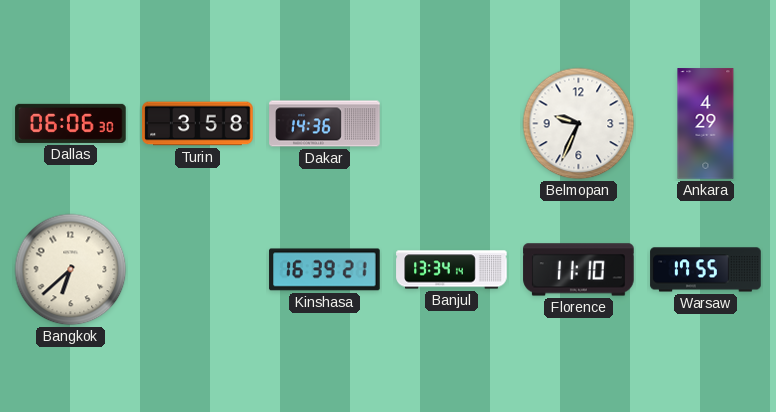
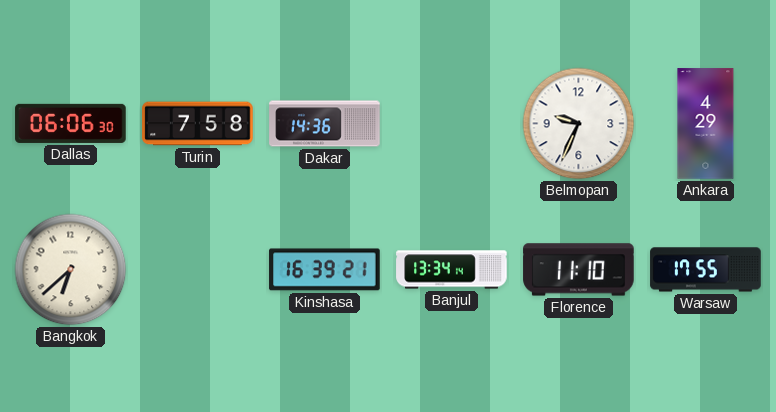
Turin: 3:58 -> 7:58
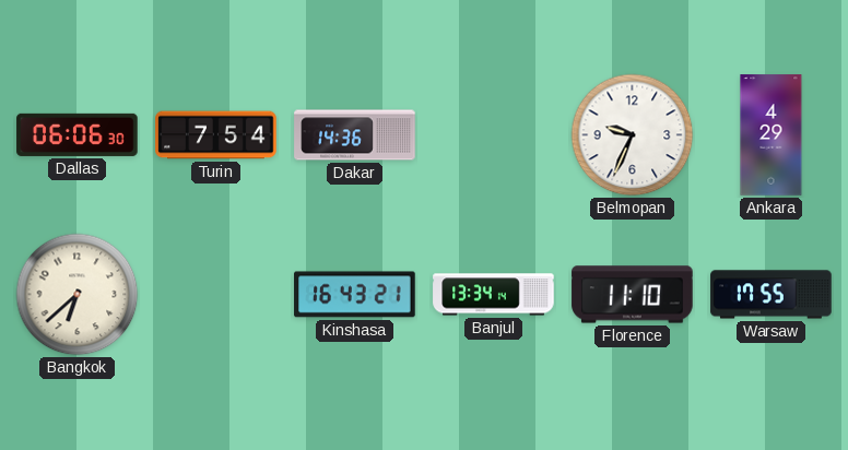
Turin: 7:58 -> 7:54
Kinshasa: 16:39 -> 16:43
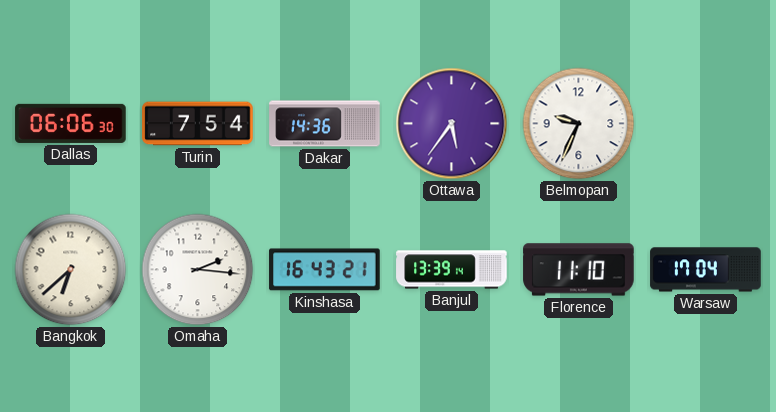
Ottawa: none -> 5:36
Ankara: 4:29 -> none
Omaha: none -> 2:16
Banjul: 13:34 -> 13:39
Warsaw: 17:55 -> 17:04
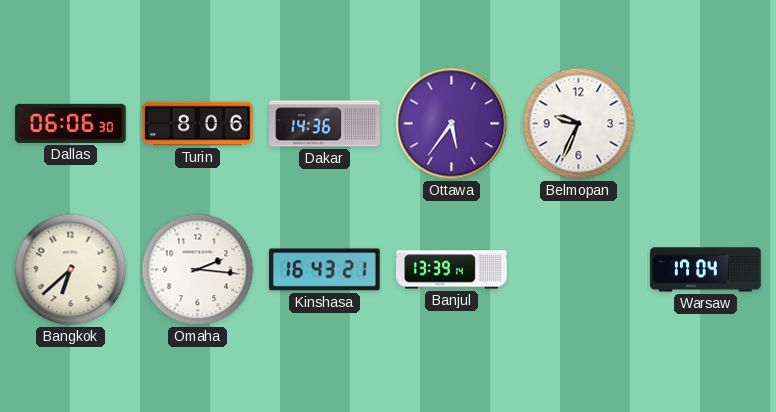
Turin: 7:54 -> 8:06
Florence: 11:10 -> none
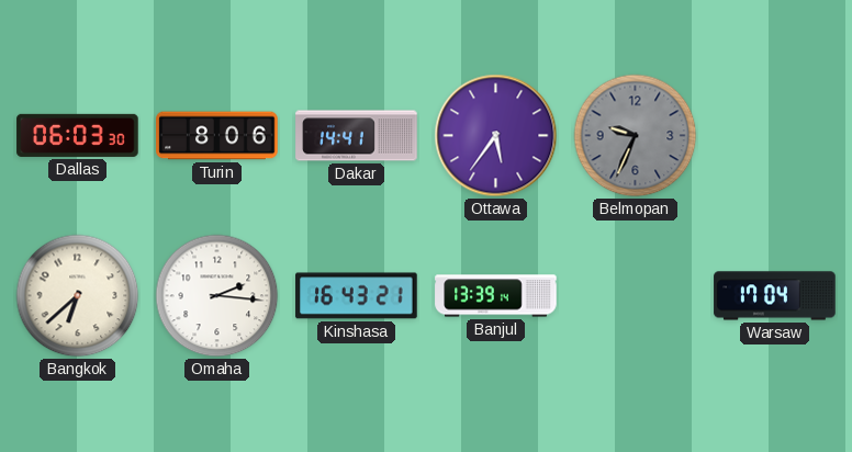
Dallas: 06:06 -> 06:03
Dakar: 14:36 -> 14:41
Belmopan dial: white -> grey
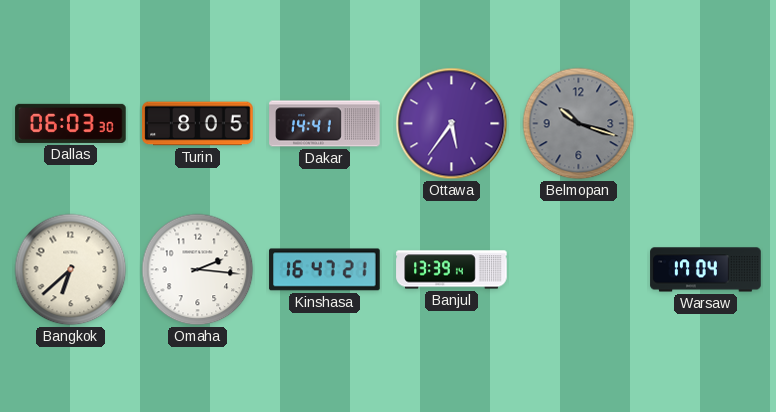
Turin: 8:06 -> 8:05
Belmopan: 9:34 -> 10:18
Kinshasa: 16:43 -> 16:47
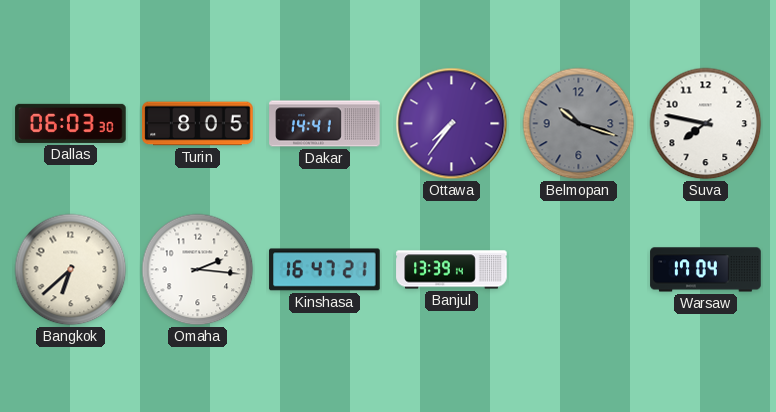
Ottawa: 5:36 -> 7:36
Suva: none -> 7:47
